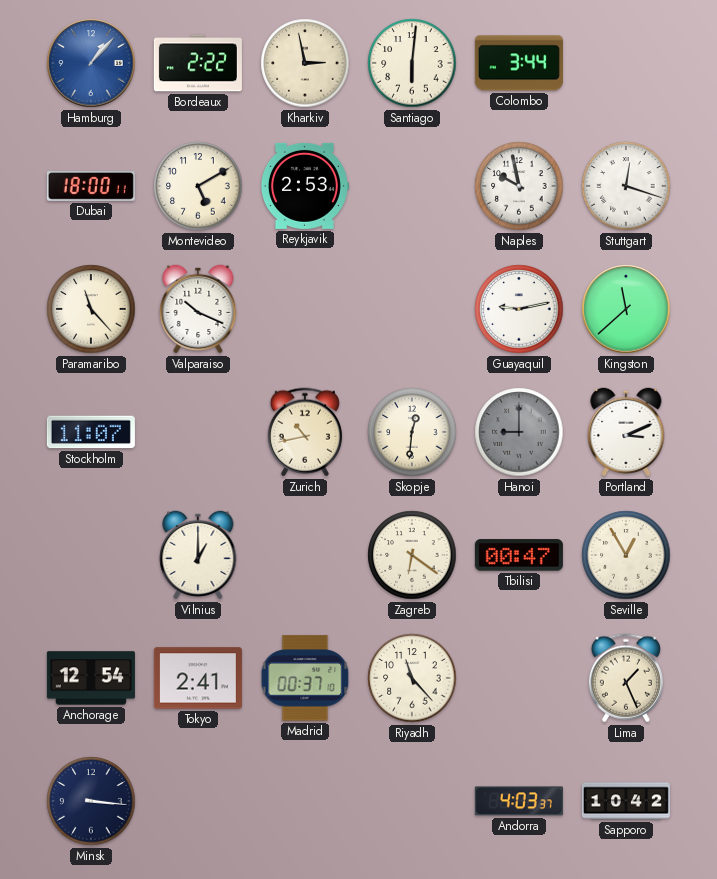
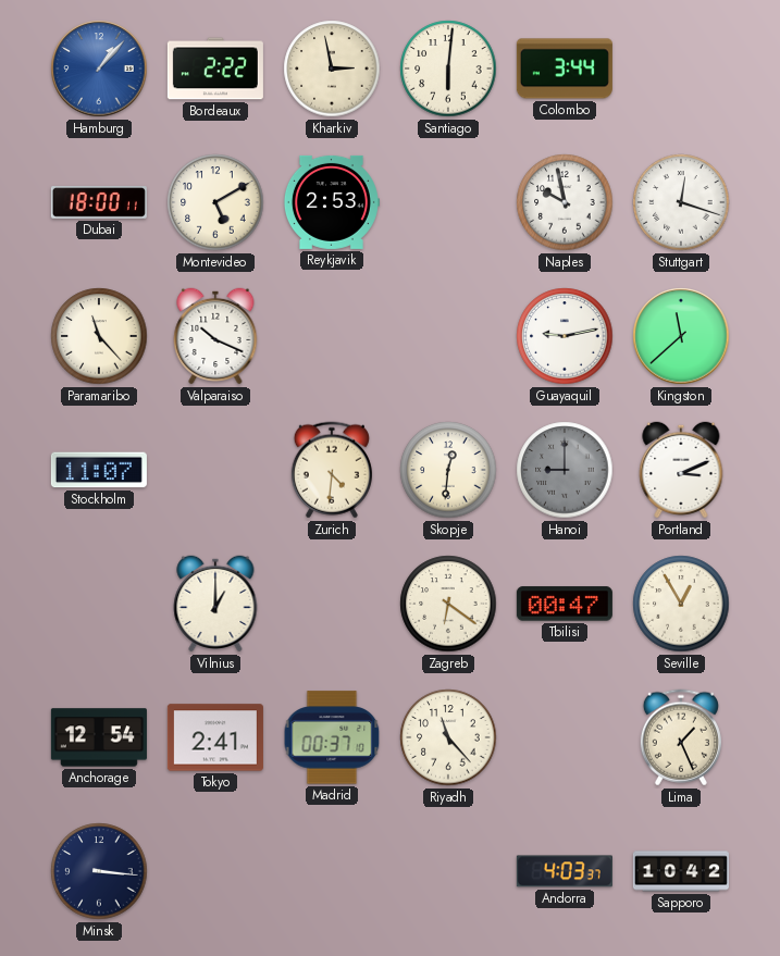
Zurich: 10:43 -> 4:31
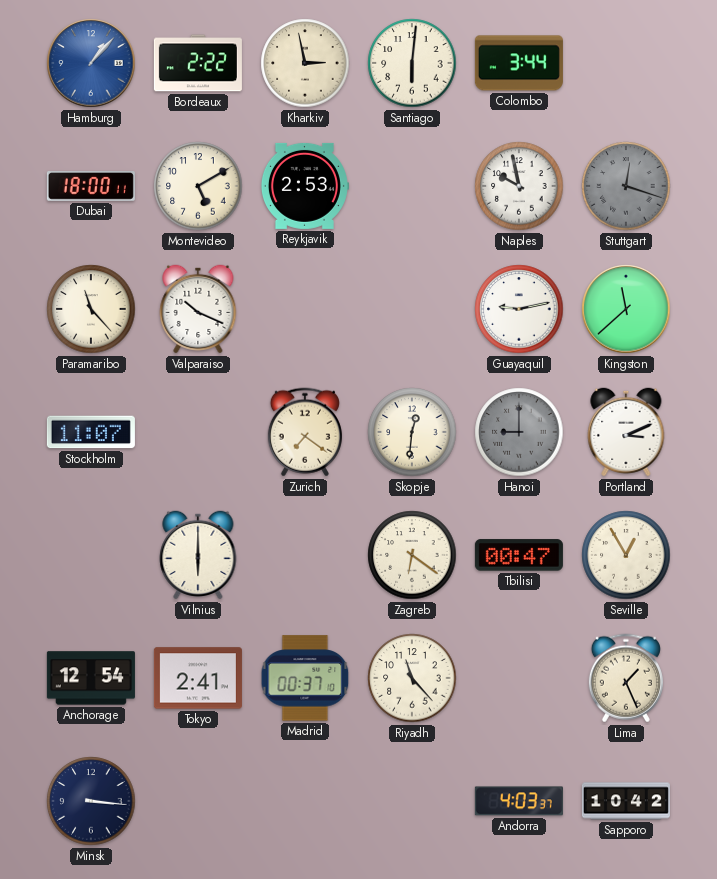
Stuttgart dial: white -> grey
Zurich: 4:31 -> 7:21
Vilnius: 1:00 -> 6:00
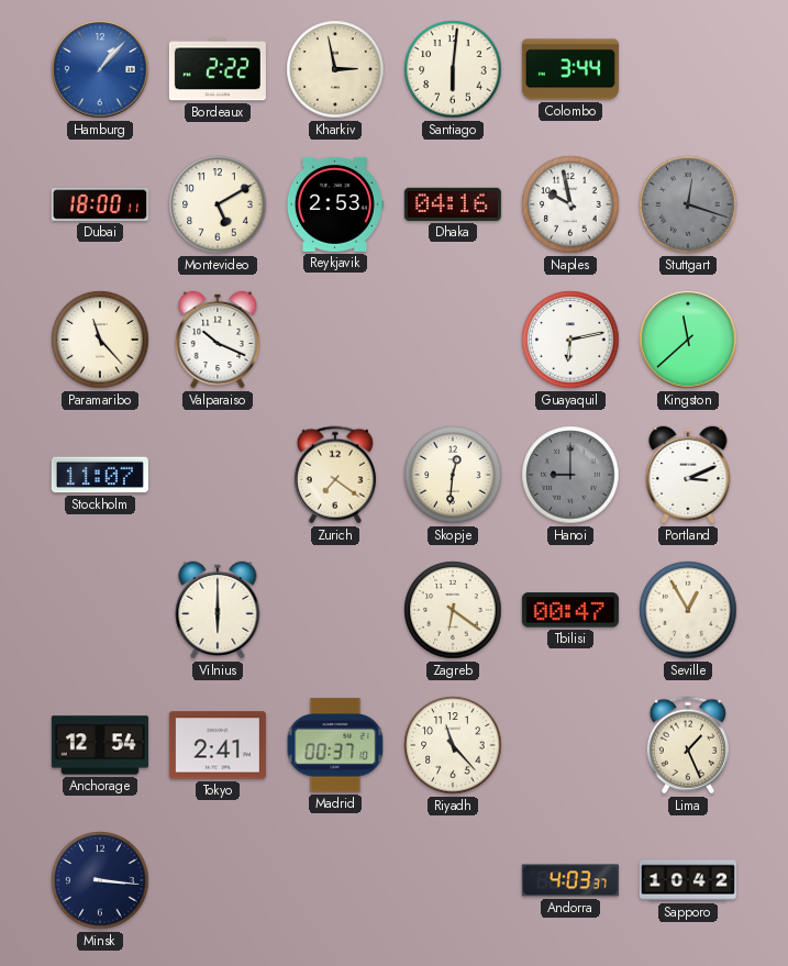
Dhaka: none -> 04:16
Guayaquil: 9:13 -> 6:13
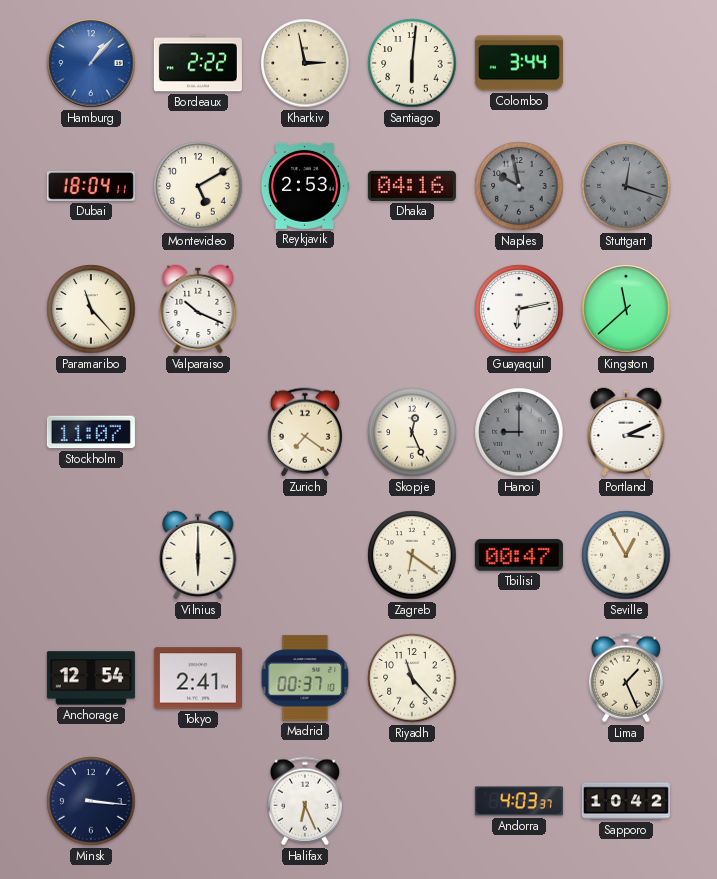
Dubai: 18:00 -> 18:04
Naples dial: white -> grey
Skopje: 12:31 -> 12:26
Halifax: none -> 6:26
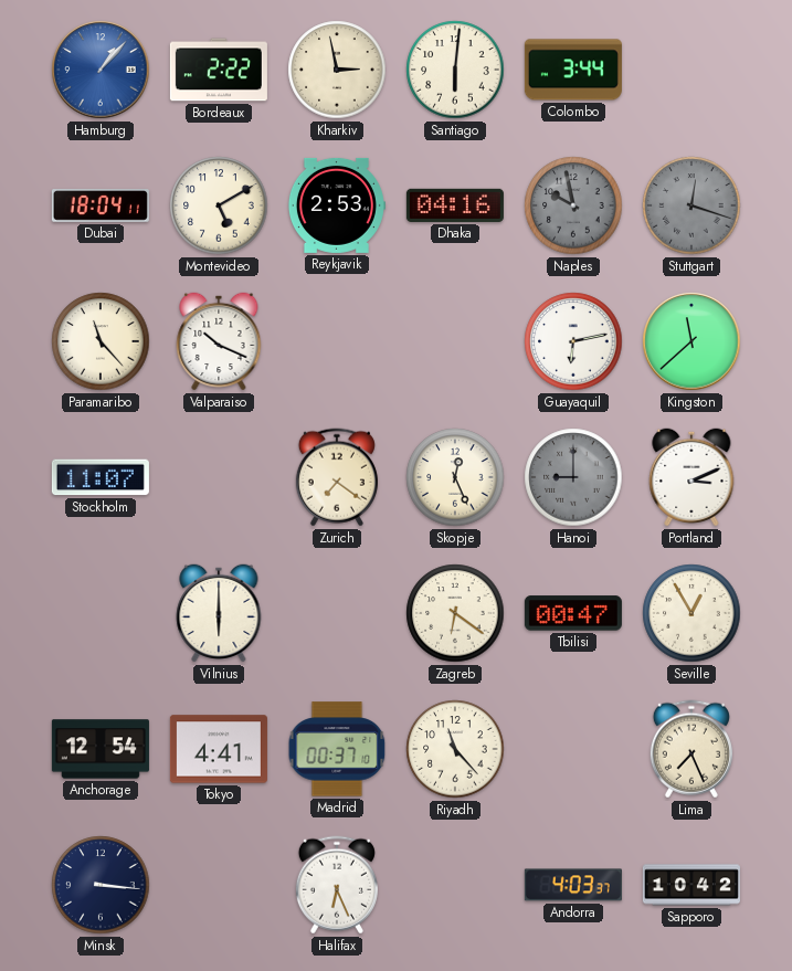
Tokyo: 2:41 -> 4:41
Lima: 1:26 -> 7:26
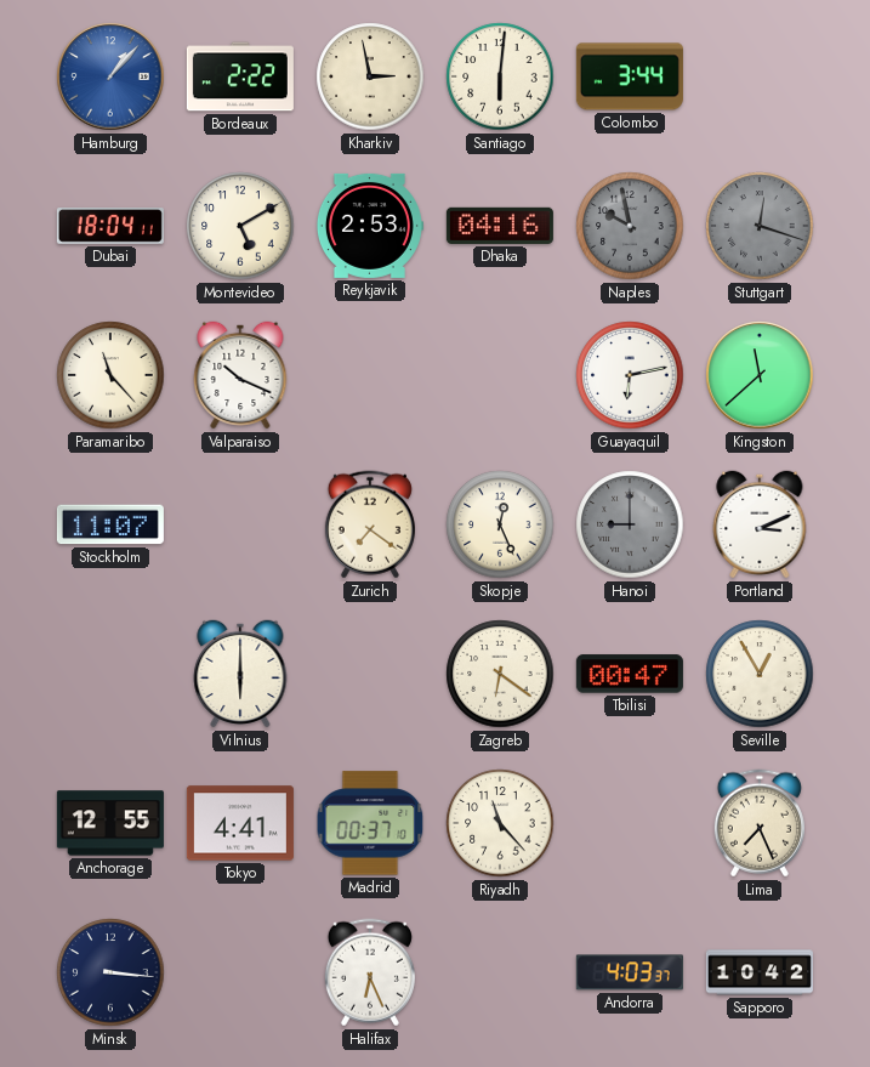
Anchorage: 12:54 -> 12:55
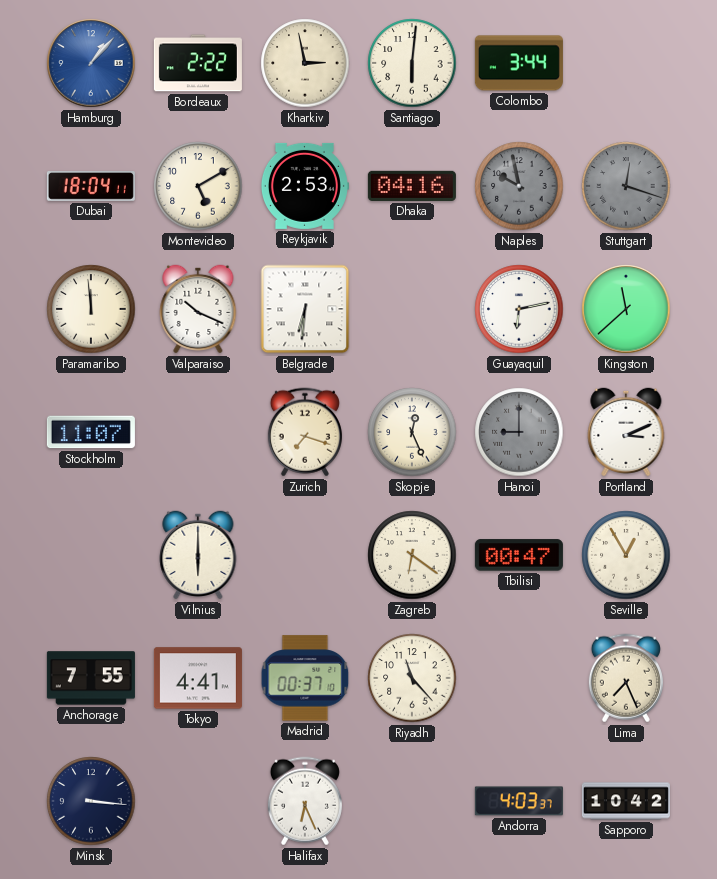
Paramaribo: 11:23 -> 11:59
Belgrade: none -> 6:31
Zurich: 7:21 -> 7:18
Anchorage: 12:55 -> 7:55
